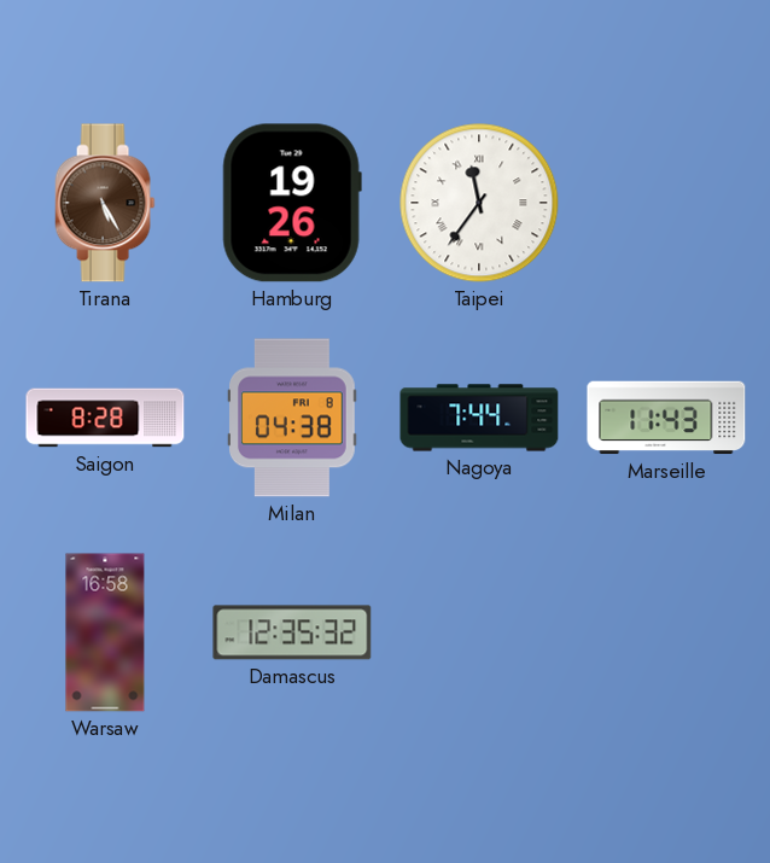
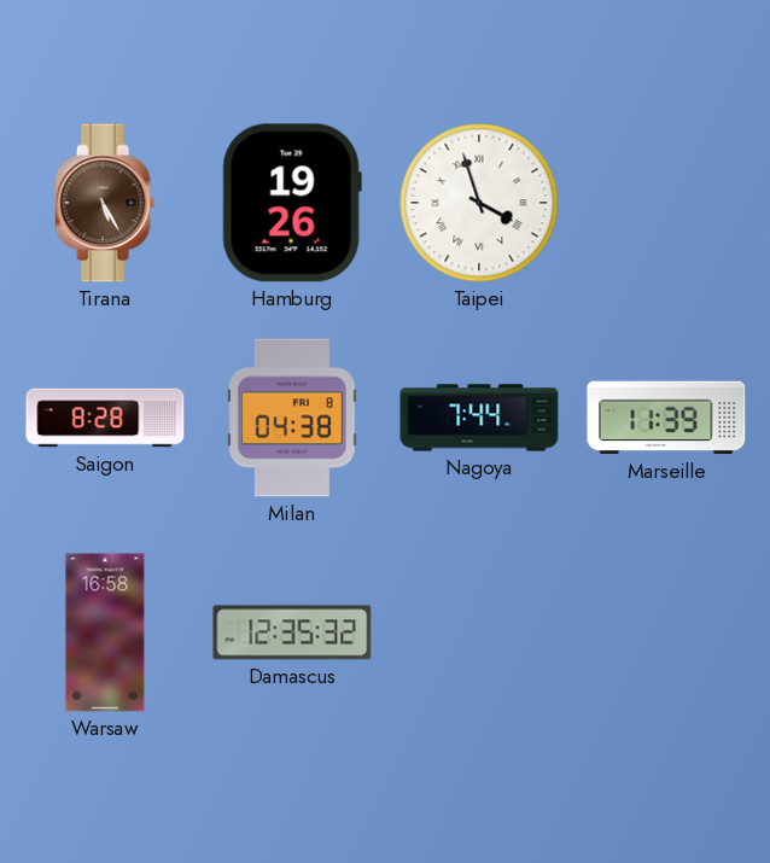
Taipei: 11:36 -> 3:57
Marseille: 11:43 -> 11:39
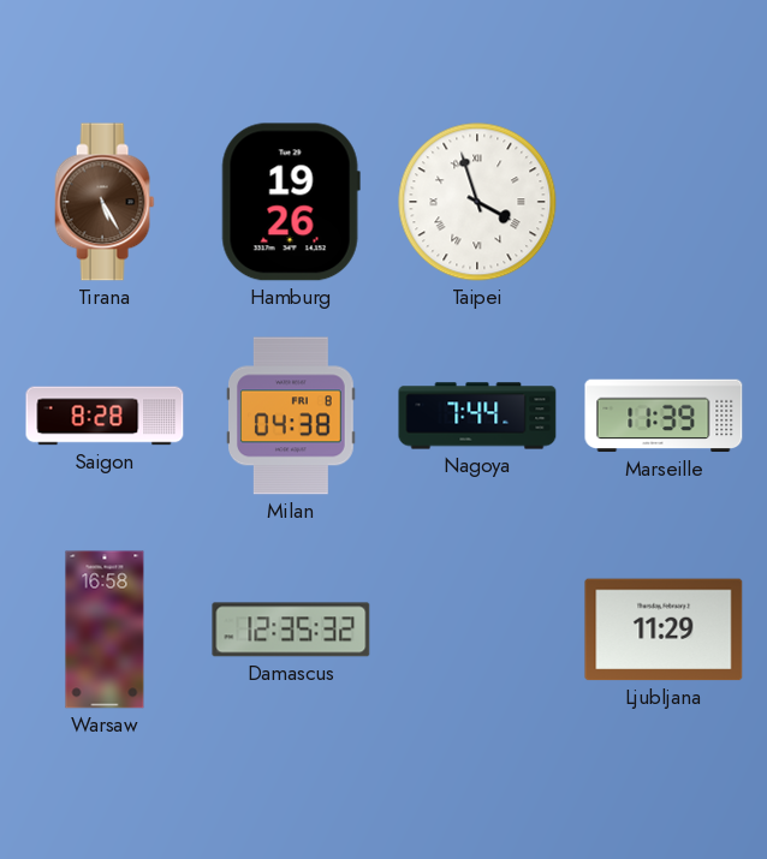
Ljubljana: none -> 11:29
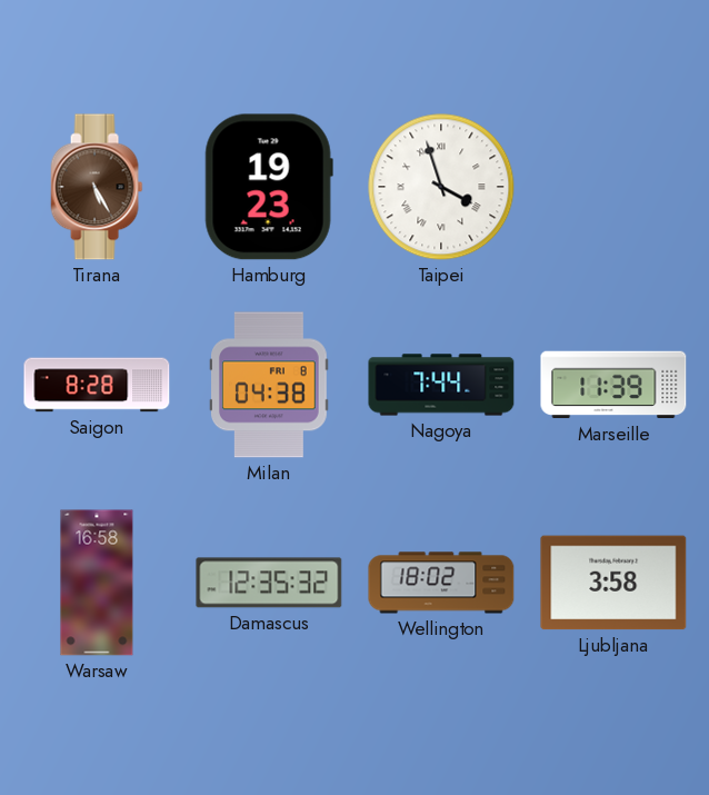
Hamburg: 19:26 -> 19:23
Wellington: none -> 18:02
Ljubljana: 11:29 -> 3:58
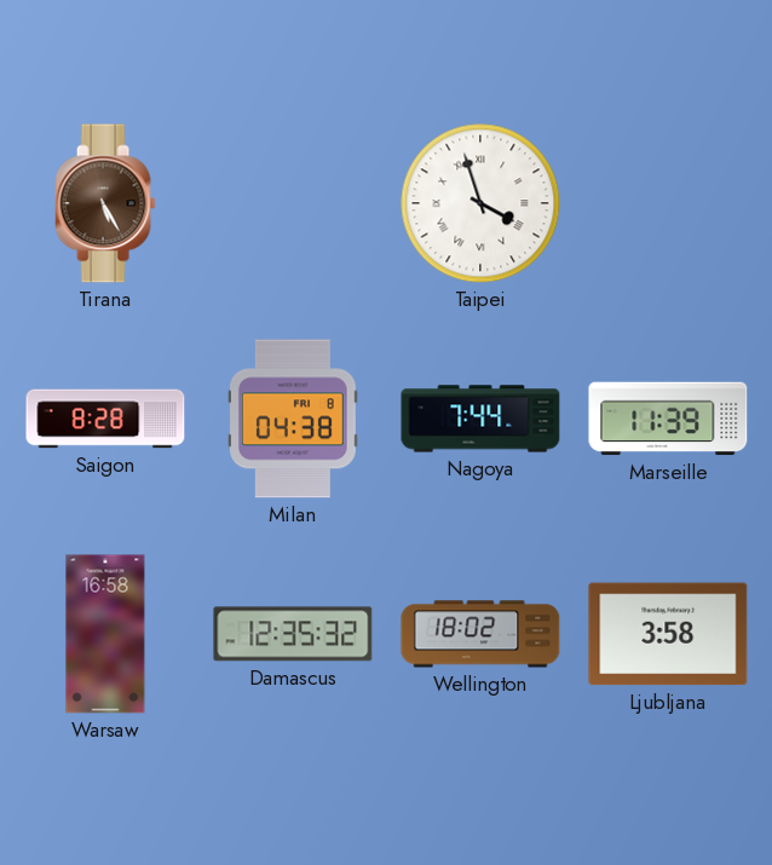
Hamburg: 19:23 -> none
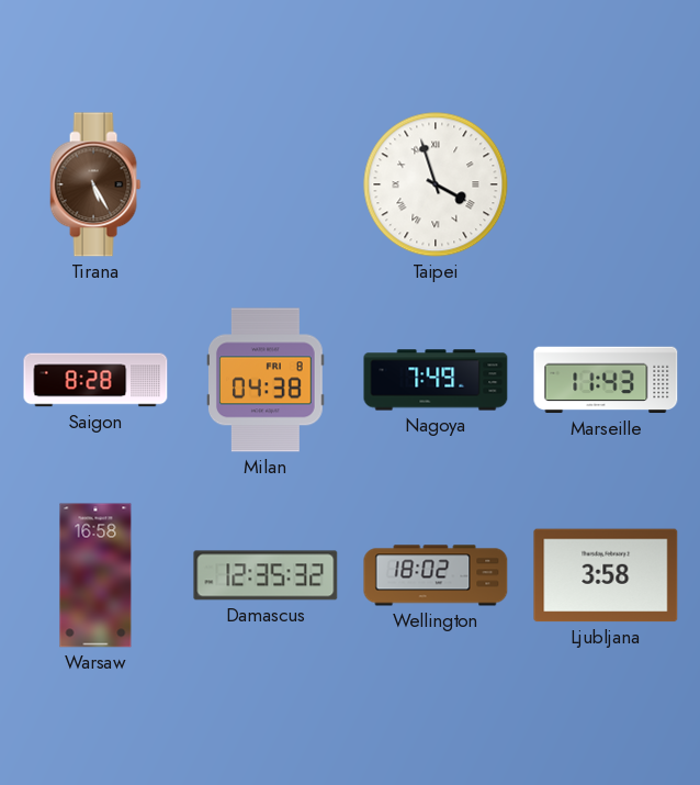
Nagoya: 7:44 -> 7:49
Marseille: 11:39 -> 11:43
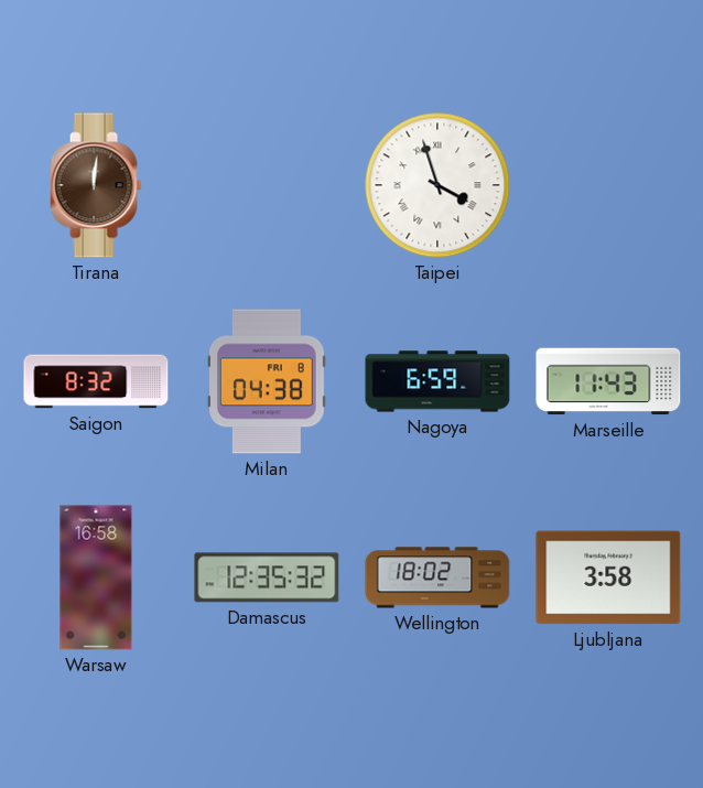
Tirana: 5:25 -> 12:01
Saigon: 8:28 -> 8:32
Nagoya: 7:49 -> 6:59
